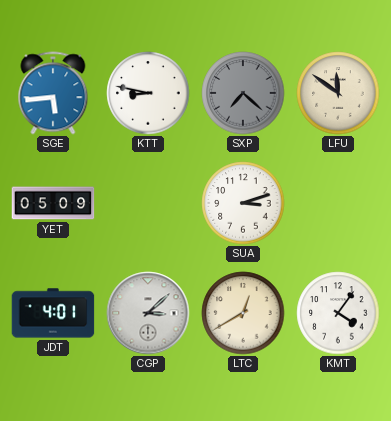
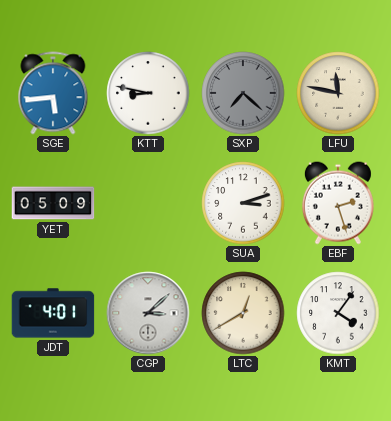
LFU: 11:51 -> 11:47
EBF: none -> 2:27
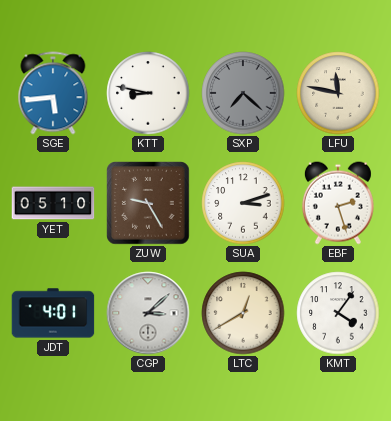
YET: 05:09 -> 05:10
ZUW: none -> 9:25
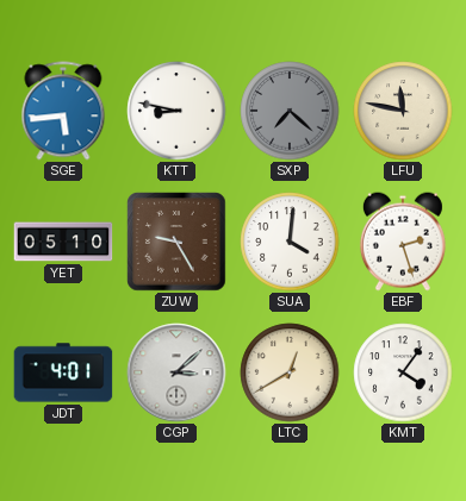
SUA: 3:12 -> 4:01
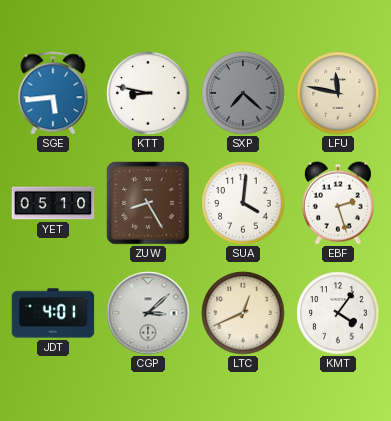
ZUW: 9:25 -> 8:25
LTC: 12:40 -> 12:41
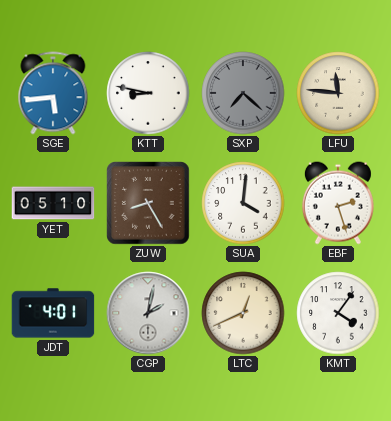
LFU: 11:47 -> 11:46
CGP: 3:08 -> 2:02
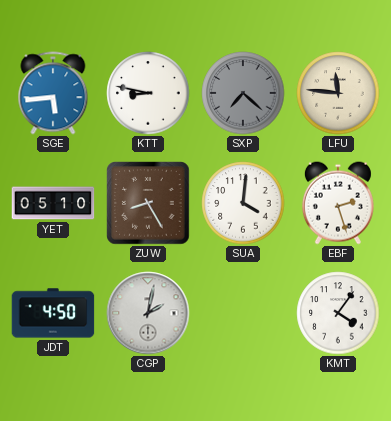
JDT: 4:01 -> 4:50
LTC: 12:41 -> none
